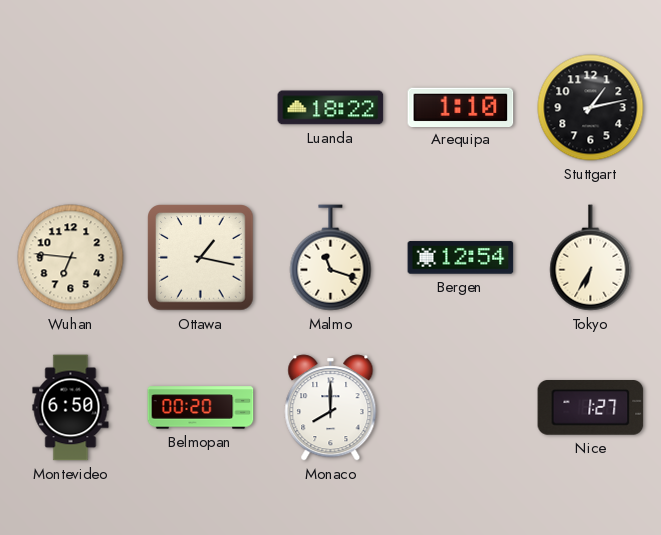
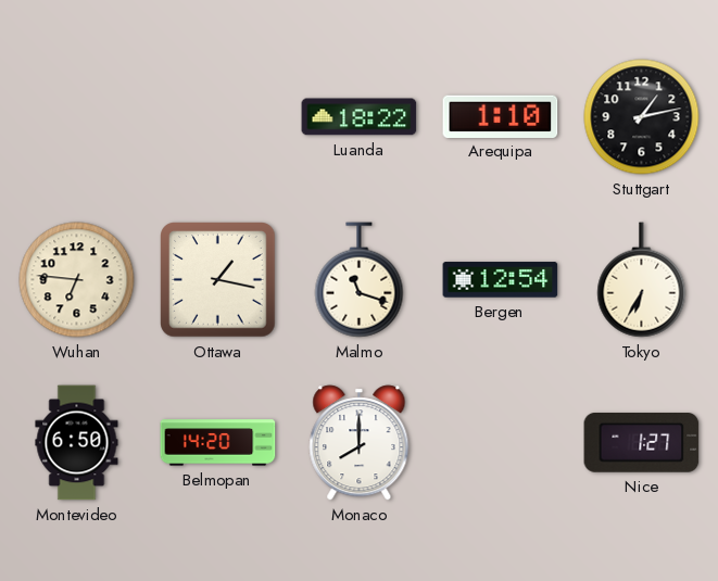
Belmopan: 00:20 -> 14:20
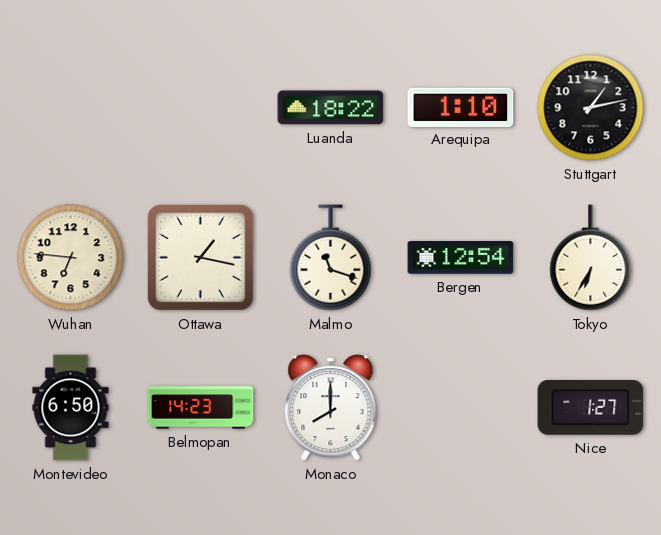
Belmopan: 14:20 -> 14:23
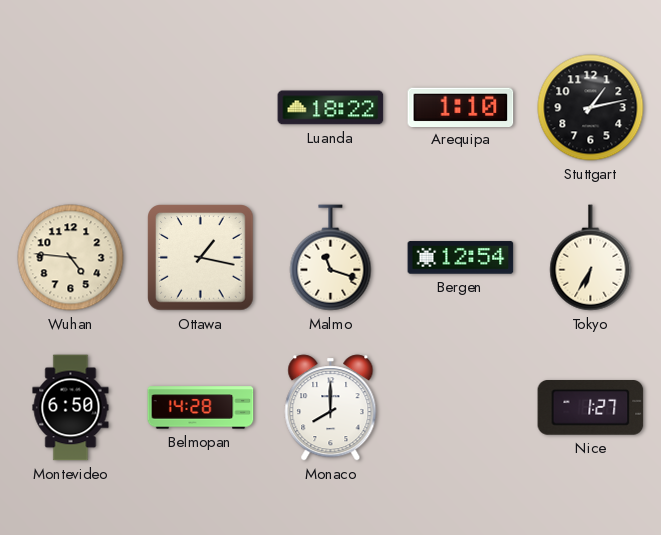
Wuhan: 6:46 -> 4:46
Belmopan: 14:23 -> 14:28
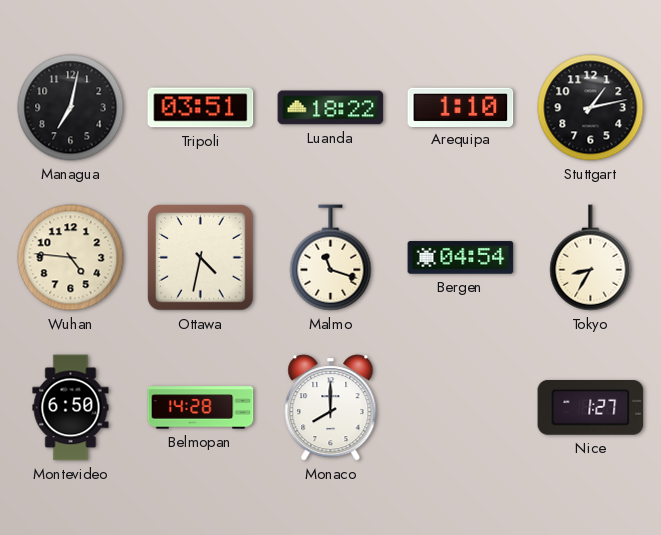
Managua: none -> 7:02
Tripoli: none -> 03:51
Ottawa: 1:17 -> 4:32
Bergen: 12:54 -> 04:54
Tokyo: 6:35 -> 8:35
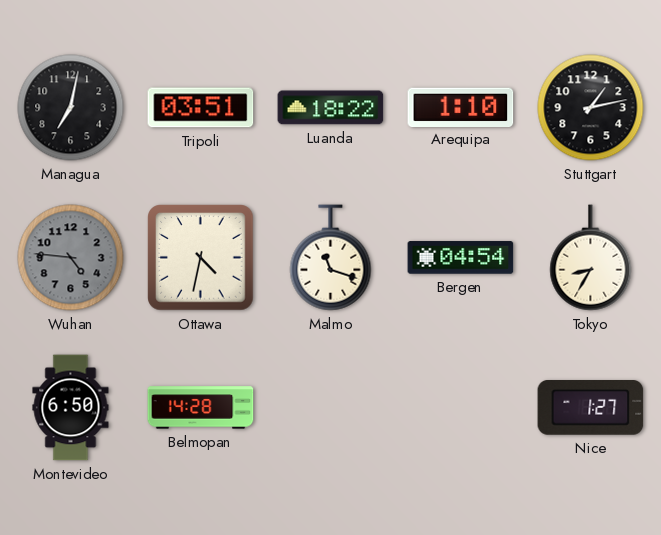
Wuhan dial: cream -> grey
Monaco: 8:00 -> none
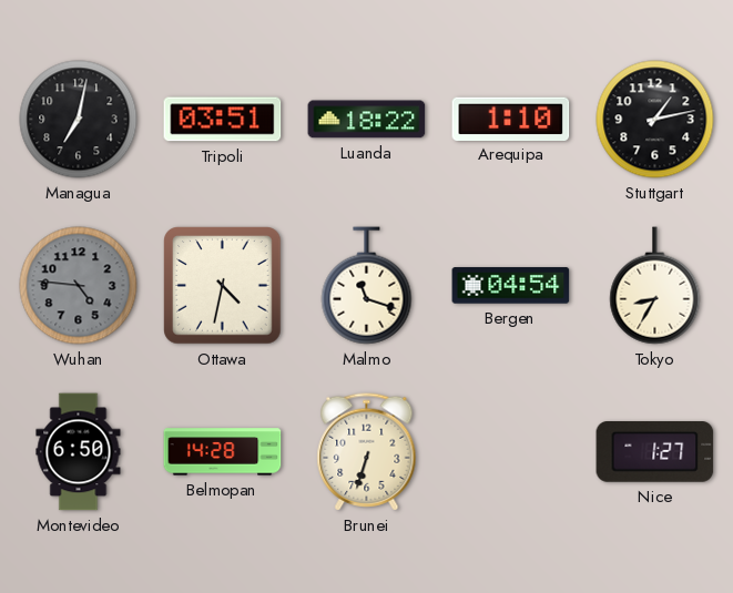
Brunei: none -> 6:33
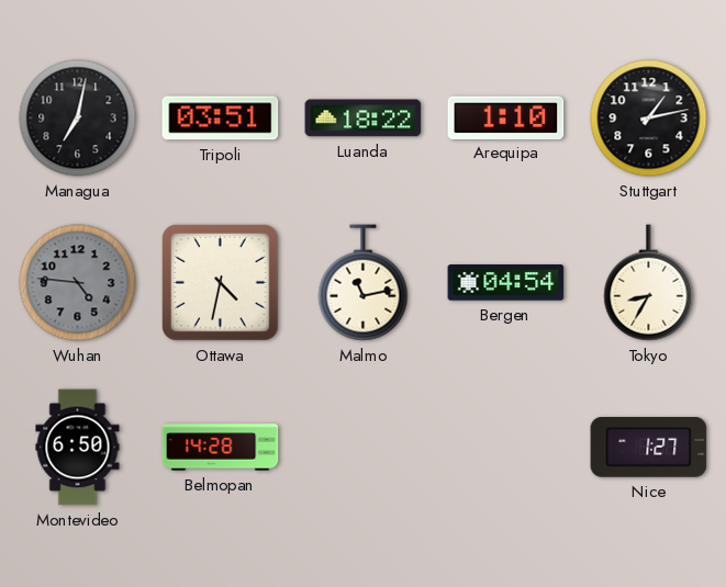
Malmo: 11:18 -> 11:13
Brunei: 6:33 -> none
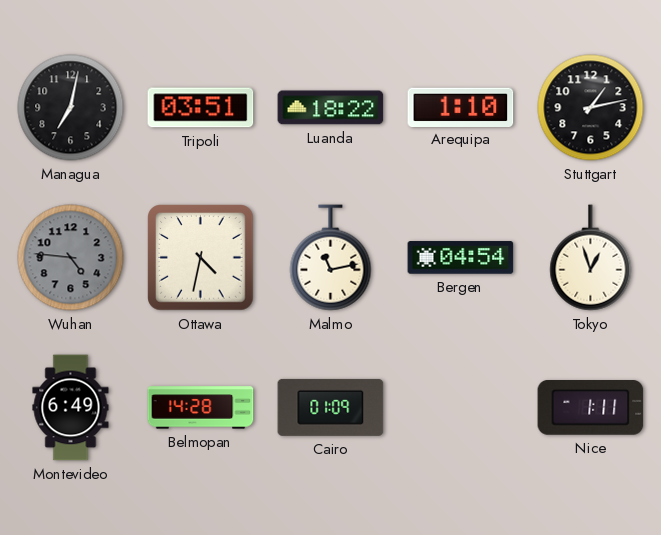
Tokyo: 8:35 -> 12:57
Montevideo: 6:50 -> 6:49
Cairo: none -> 01:09
Nice: 1:27 -> 1:11
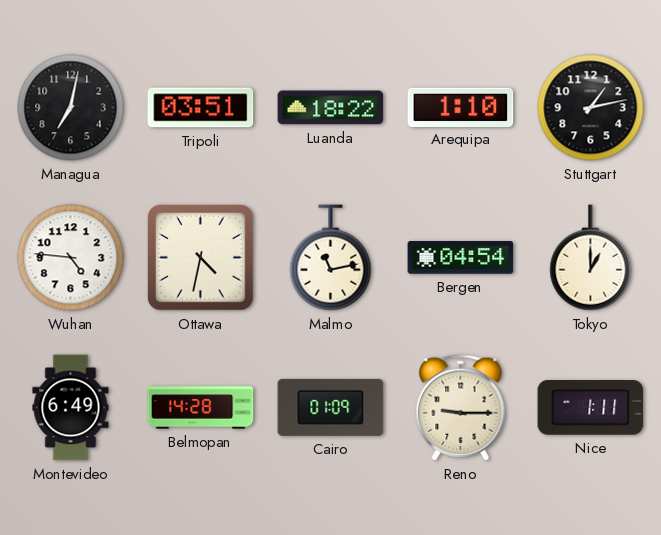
Wuhan dial: grey -> white
Tokyo: 12:57 -> 1:00
Reno: none -> 9:15
